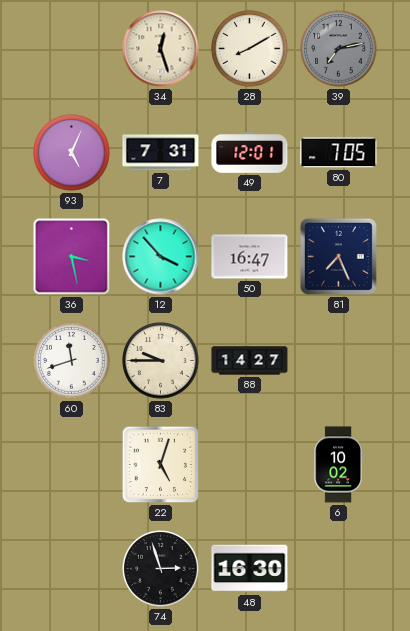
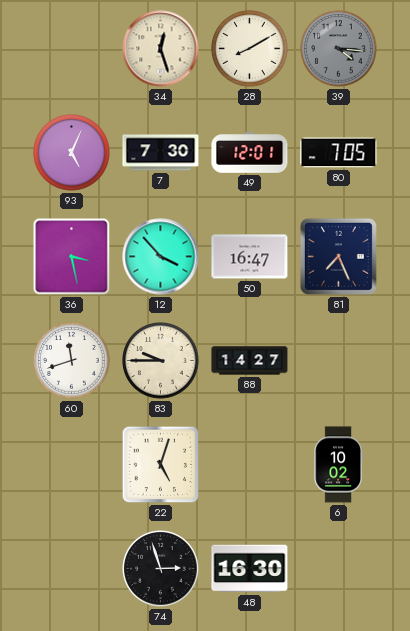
39: 7:13 -> 4:16
7: 7:31 -> 7:30
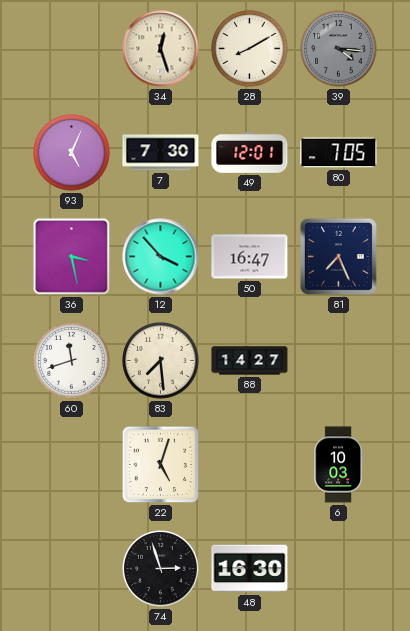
83: 9:45 -> 7:29
6: 10:02 -> 10:03
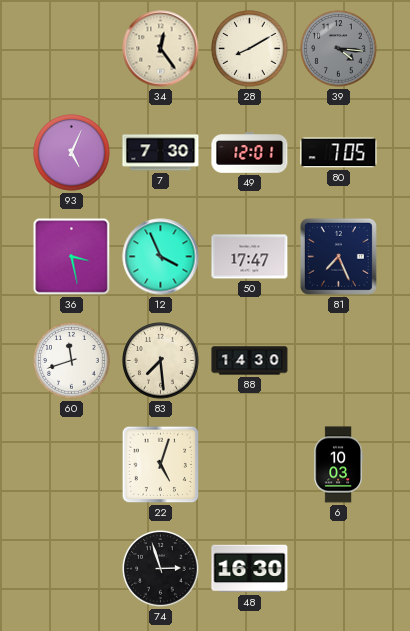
34: 12:27 -> 12:24
12: 3:53 -> 3:56
50: 16:47 -> 17:47
88: 14:27 -> 14:30
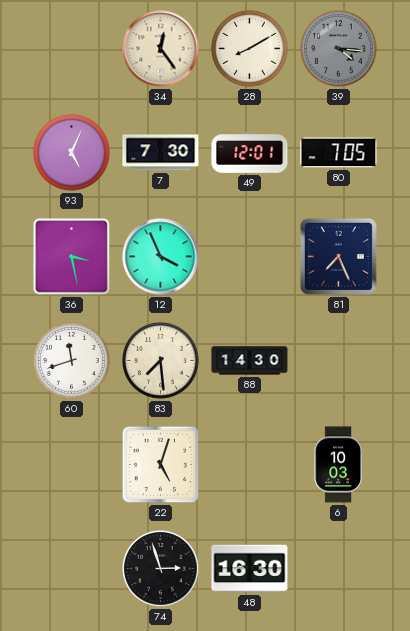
50: 17:47 -> none
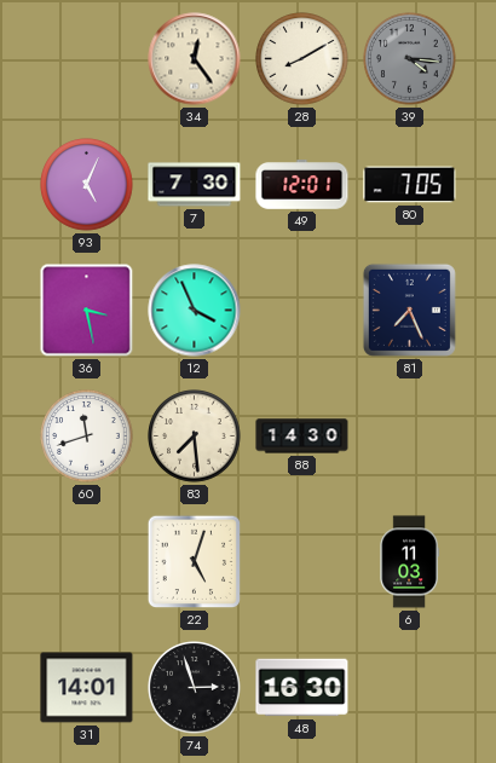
6: 10:03 -> 11:03
31: none -> 14:01
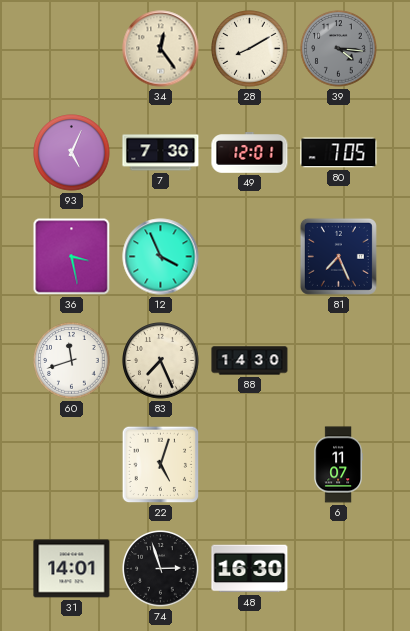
83: 7:29 -> 7:26
6: 11:03 -> 11:07
